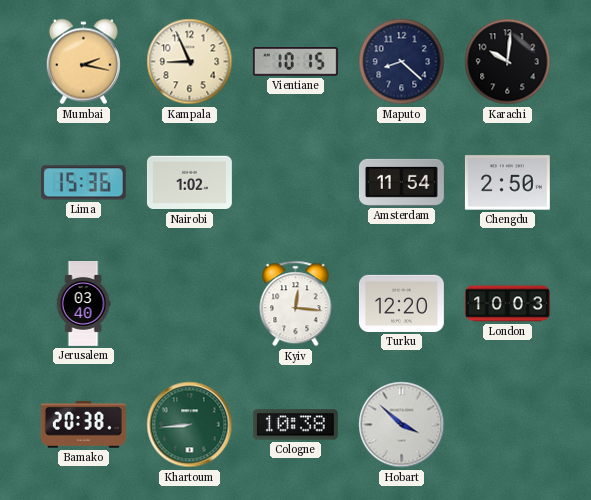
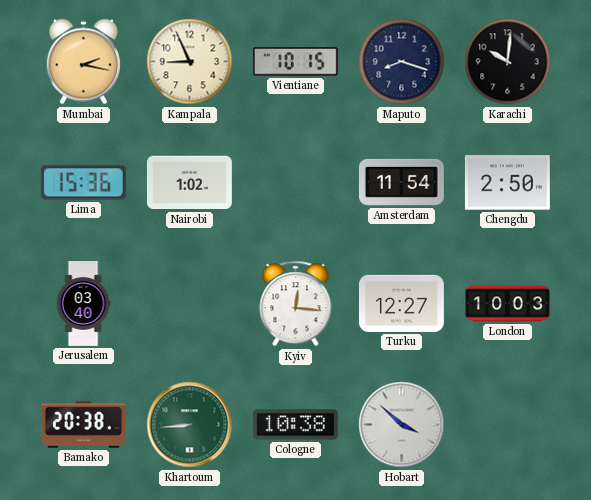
Maputo: 8:22 -> 8:18
Turku: 12:20 -> 12:27
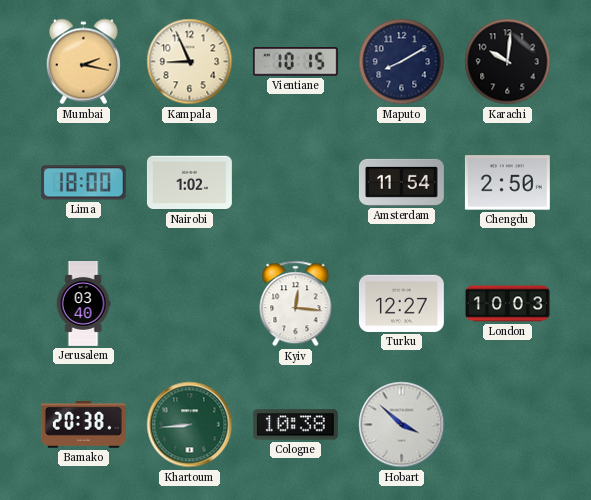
Maputo: 8:18 -> 8:10
Lima: 15:36 -> 18:00
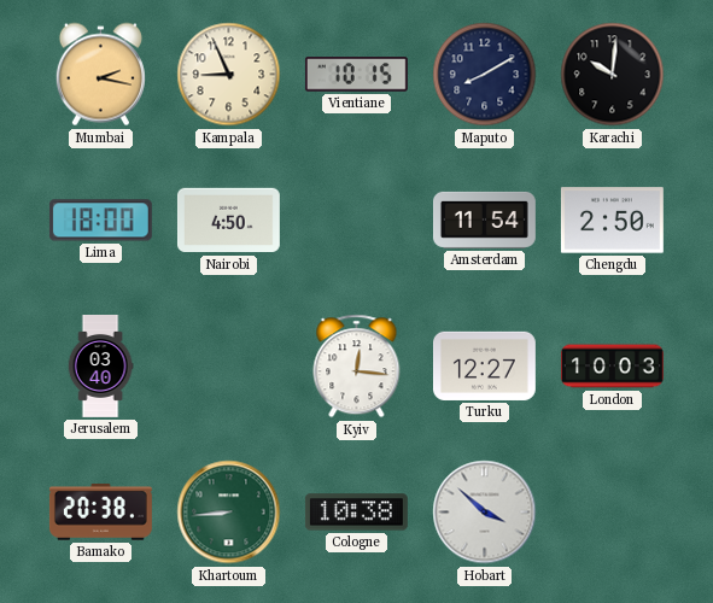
Nairobi: 1:02 -> 4:50
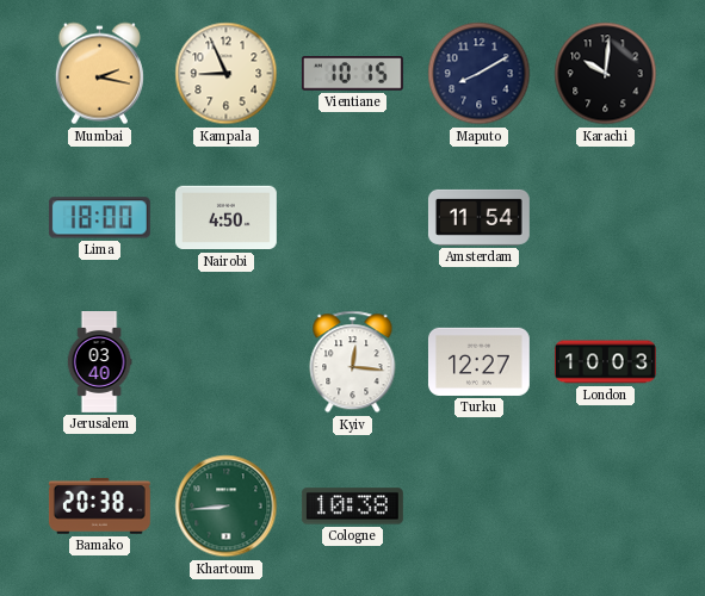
Chengdu: 2:50 -> none
Hobart: 3:52 -> none
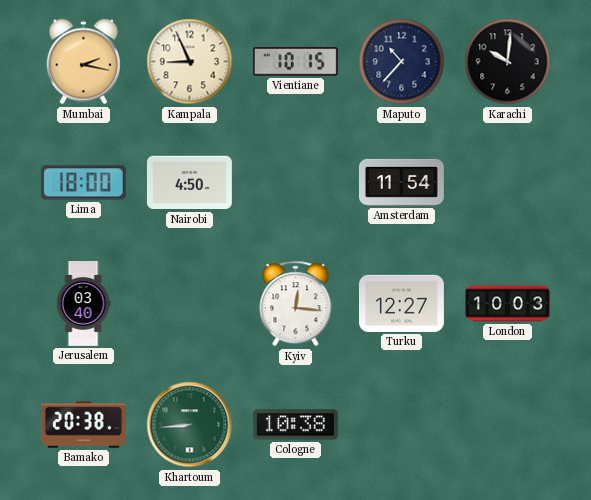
Maputo: 8:10 -> 10:37
